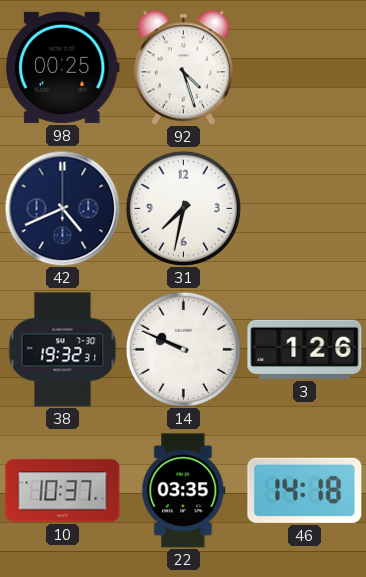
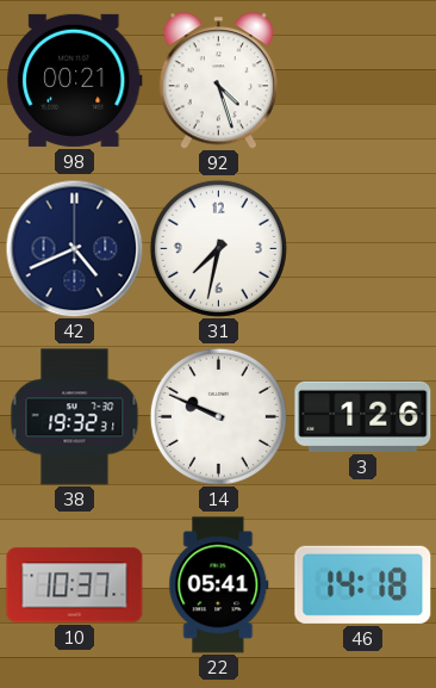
98: 00:25 -> 00:21
22: 03:35 -> 05:41
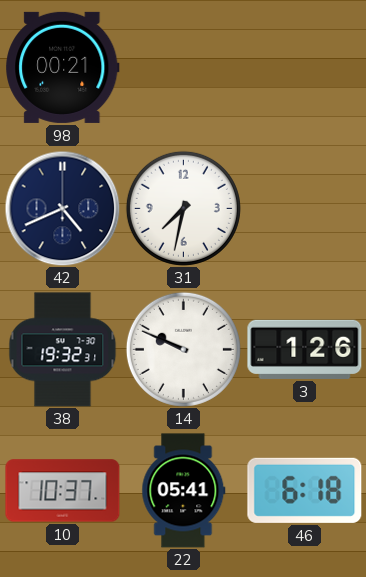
92: 4:27 -> none
46: 14:18 -> 6:18
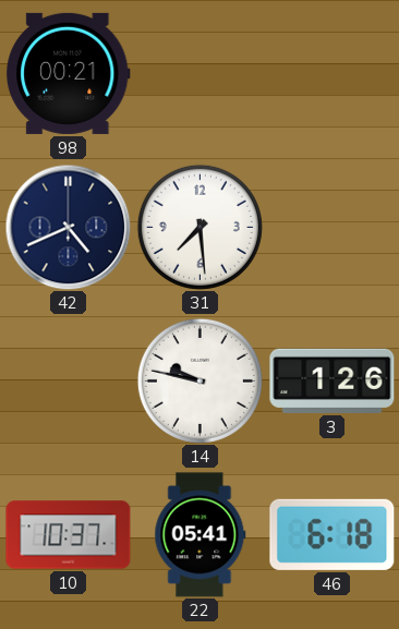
31: 7:32 -> 7:29
38: 19:32 -> none
14: 9:49 -> 9:47
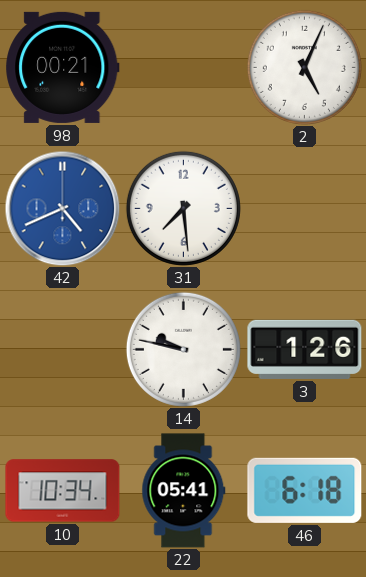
2: none -> 5:04
42 dial: navy -> blue
10: 10:37 -> 10:34
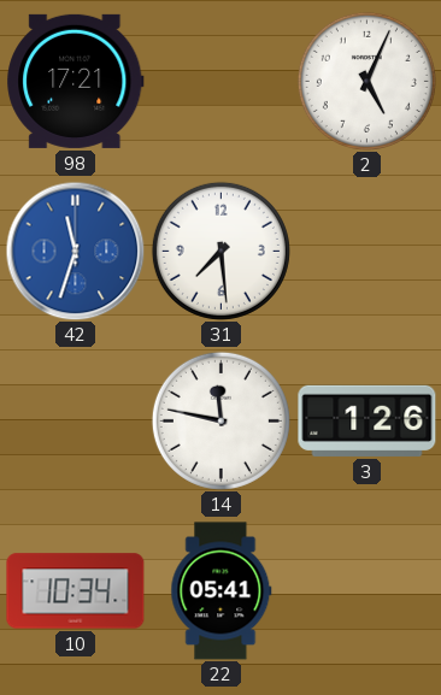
98: 00:21 -> 17:21
42: 4:41 -> 11:33
14: 9:47 -> 11:47
46: 6:18 -> none
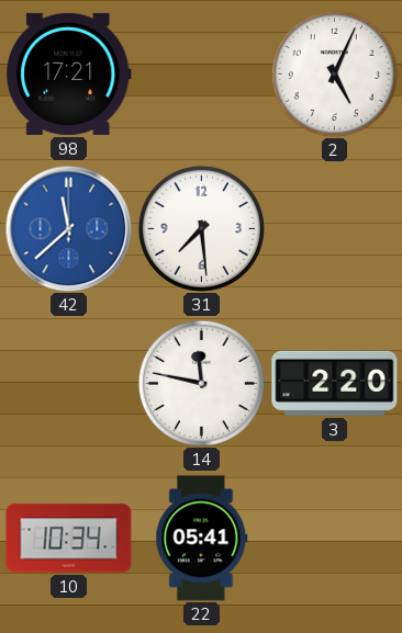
42: 11:33 -> 11:38
3: 1:26 -> 2:20
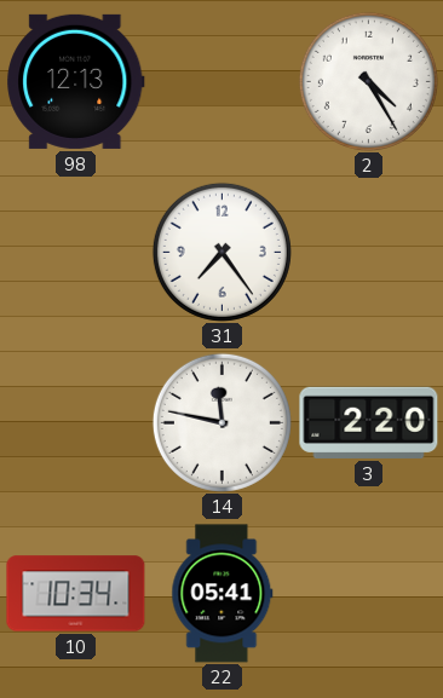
98: 17:21 -> 12:13
2: 5:04 -> 4:25
42: 11:38 -> none
31: 7:29 -> 7:24
